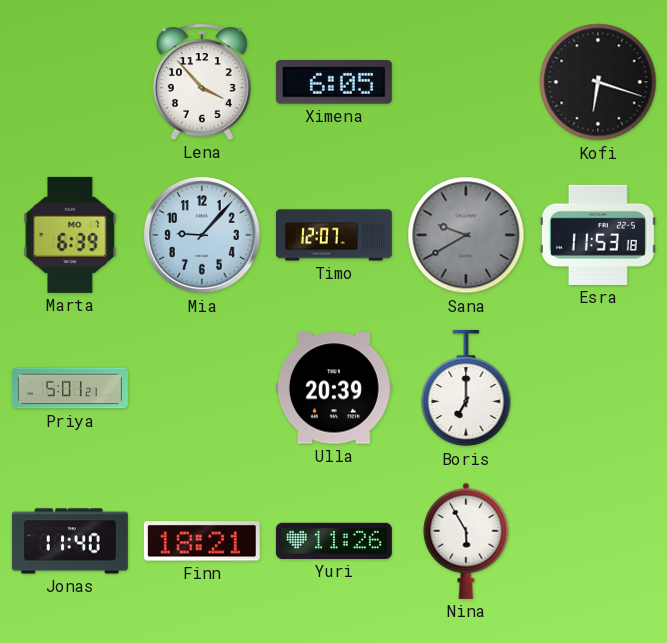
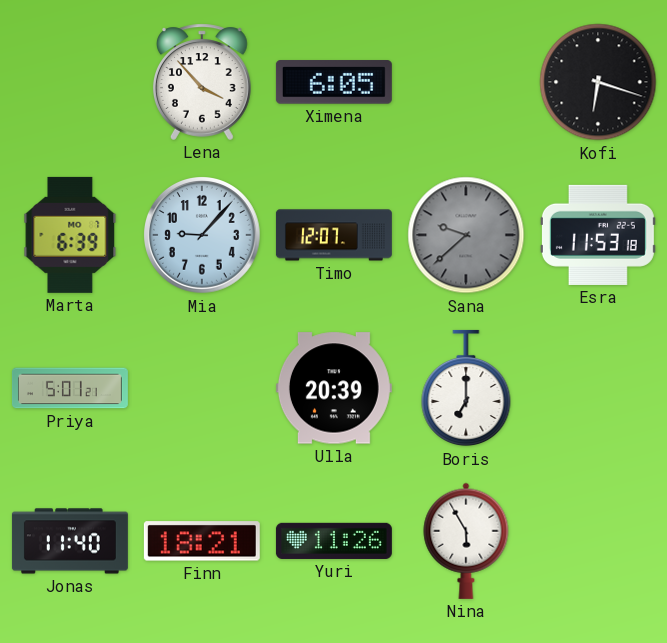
Sana: 9:40 -> 9:38
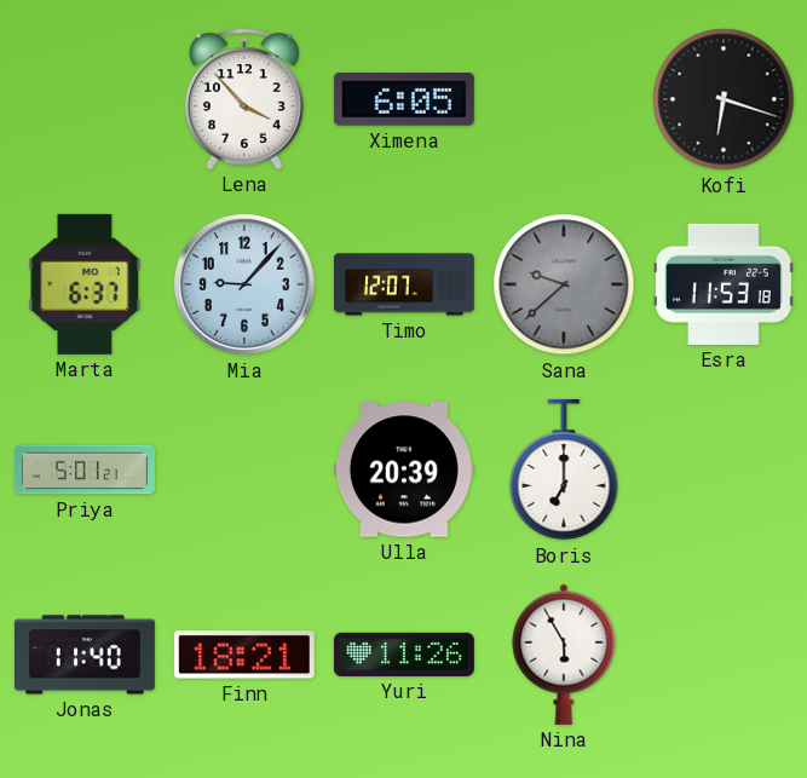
Marta: 6:39 -> 6:37
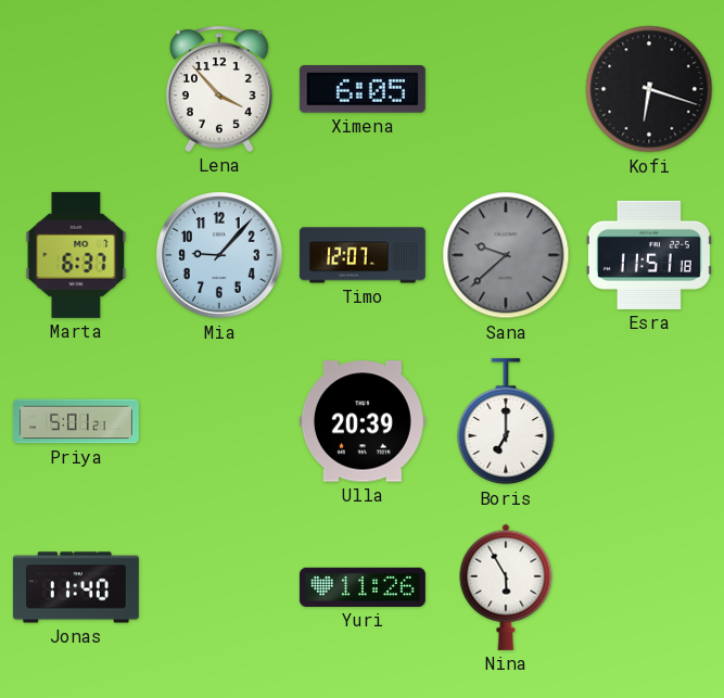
Esra: 11:53 -> 11:51
Finn: 18:21 -> none
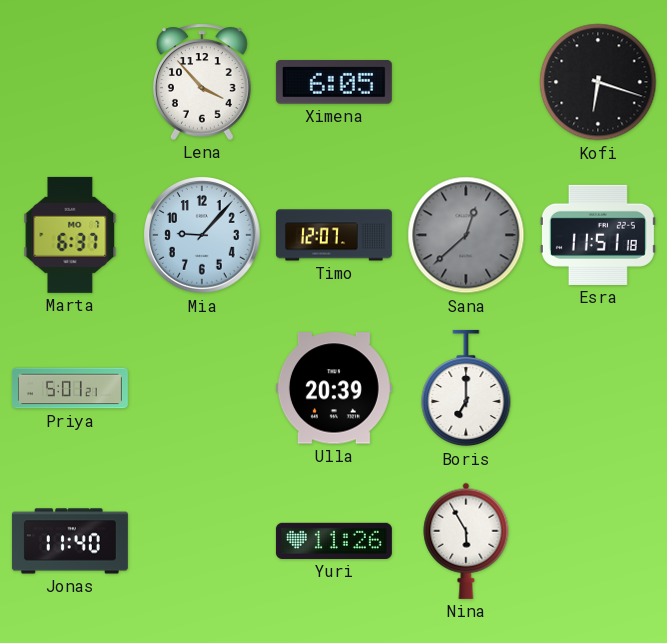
Sana: 9:38 -> 12:38
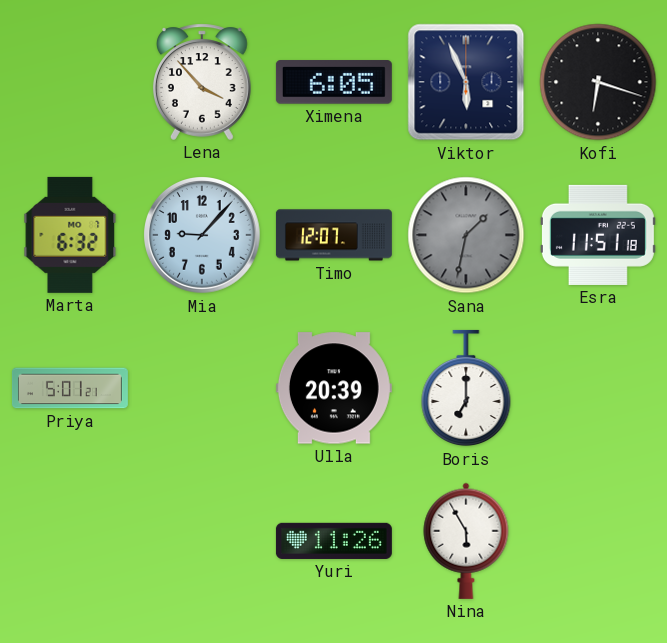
Viktor: none -> 5:56
Marta: 6:37 -> 6:32
Sana: 12:38 -> 1:32
Jonas: 11:40 -> none
